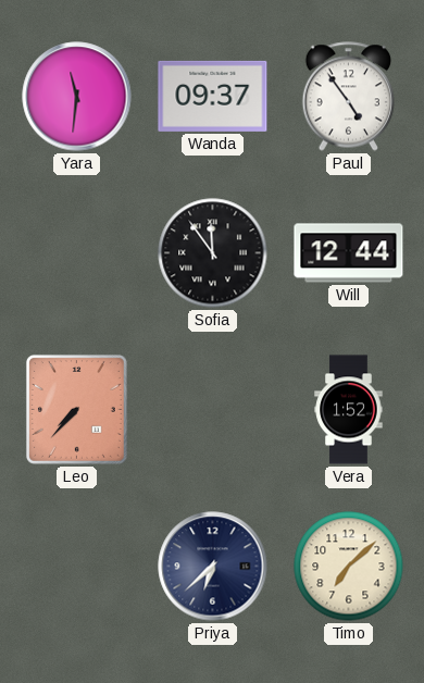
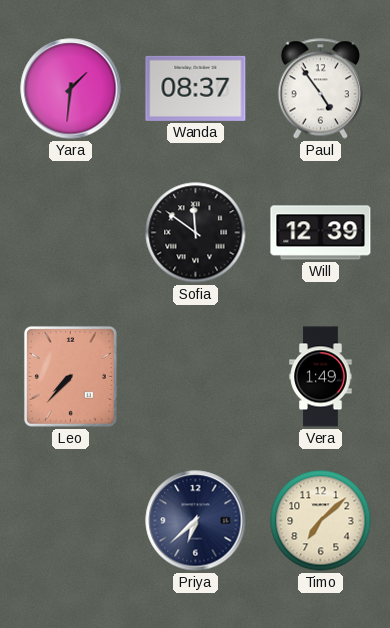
Yara: 11:31 -> 1:31
Wanda: 09:37 -> 08:37
Sofia: 11:54 -> 11:51
Will: 12:44 -> 12:39
Vera: 1:52 -> 1:49
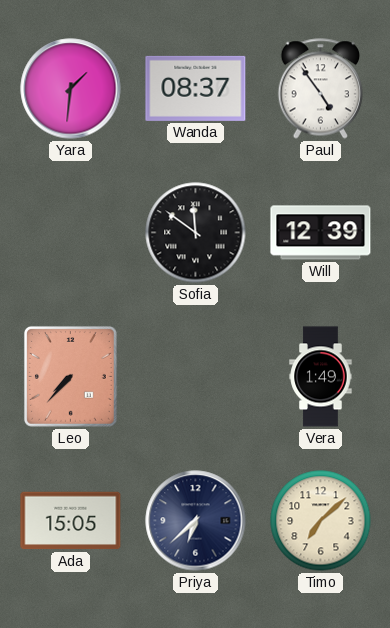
Ada: none -> 15:05
